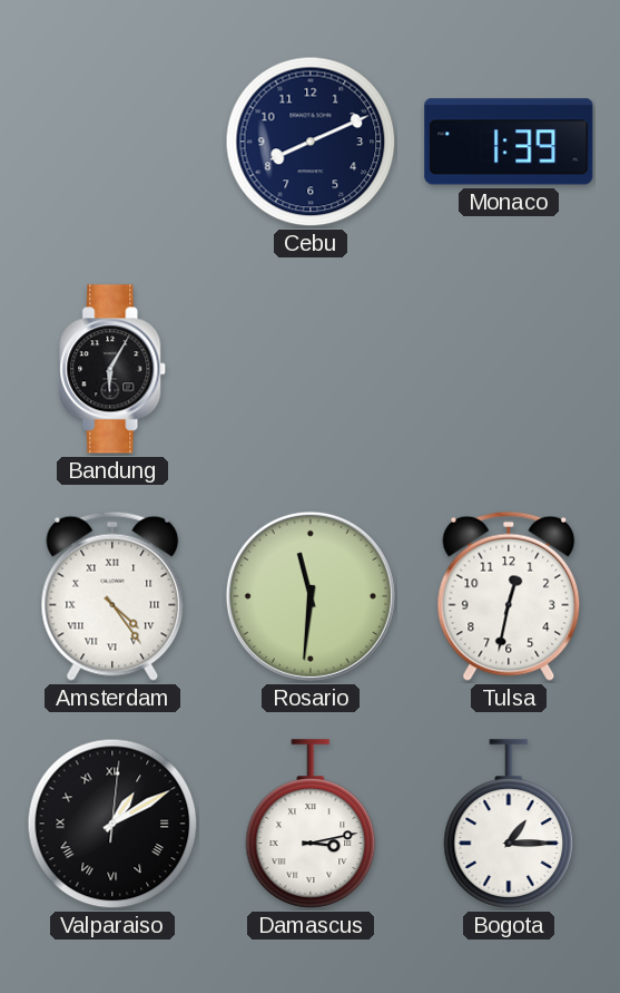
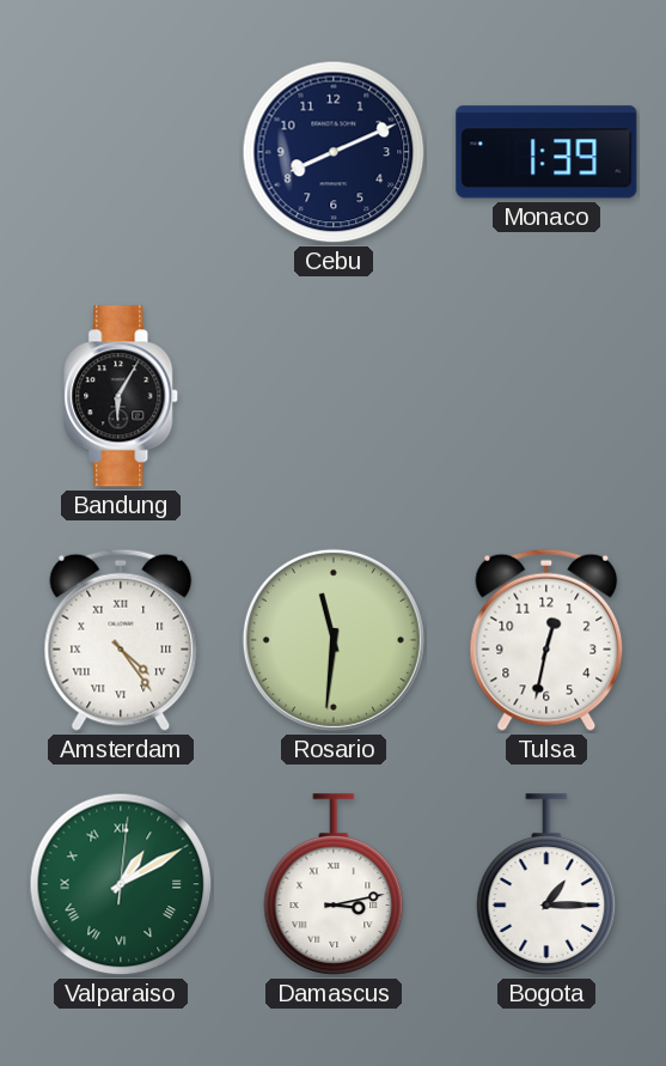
Valparaiso dial: black -> green
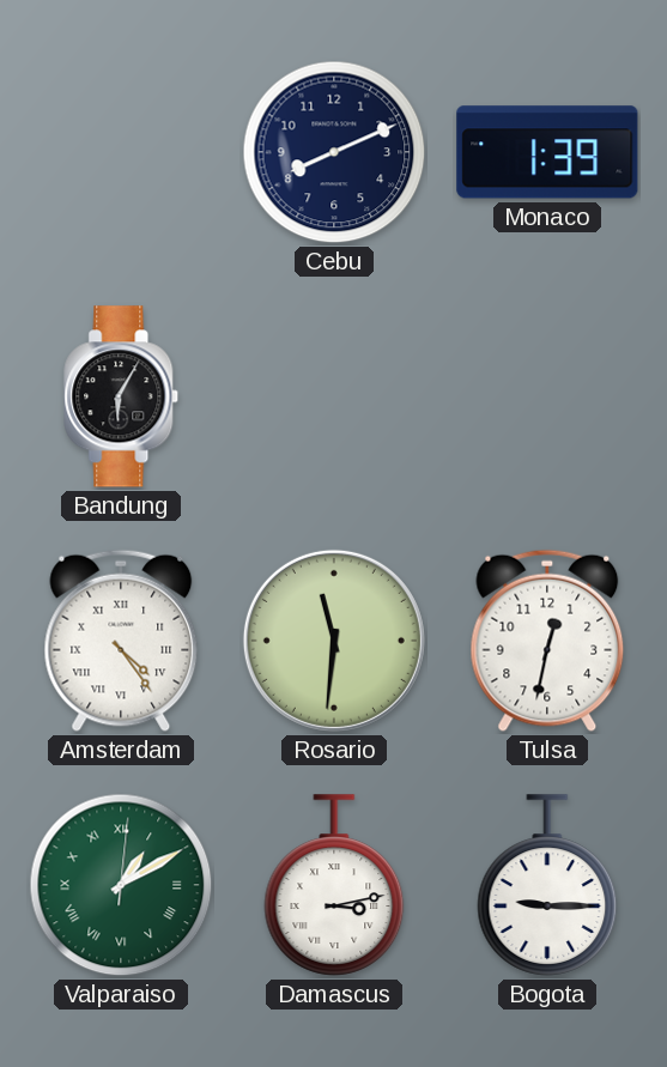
Bogota: 1:15 -> 9:15
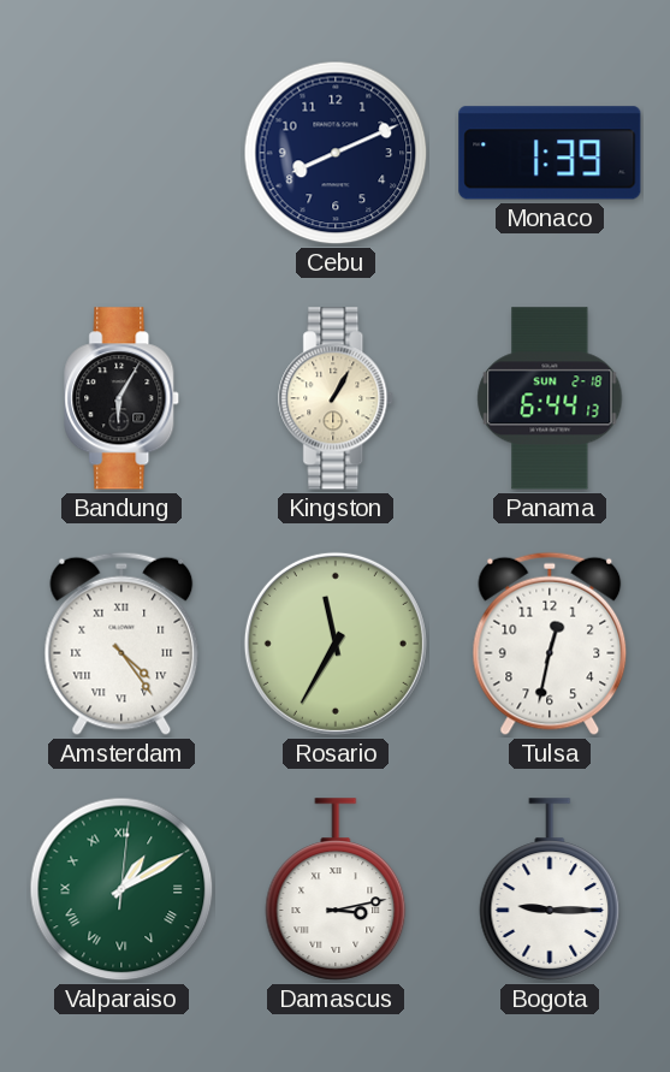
Kingston: none -> 1:05
Panama: none -> 6:44
Rosario: 11:31 -> 11:35
